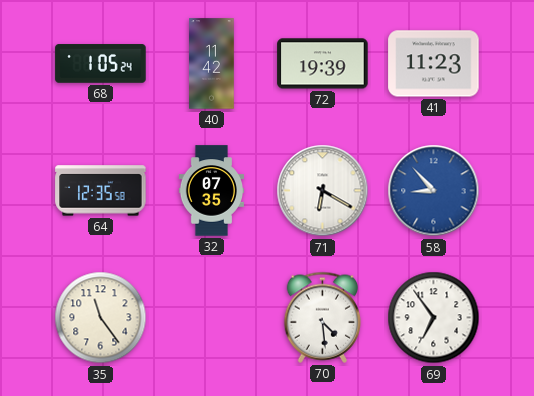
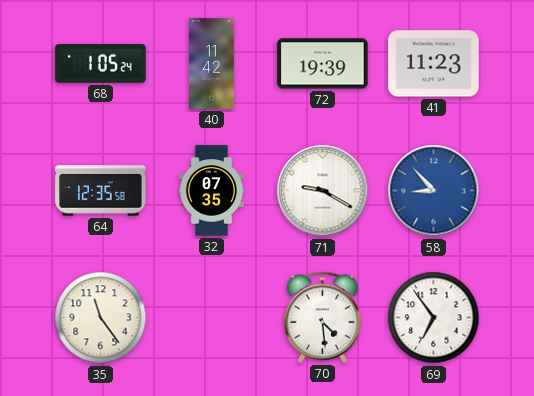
71: 6:20 -> 9:20
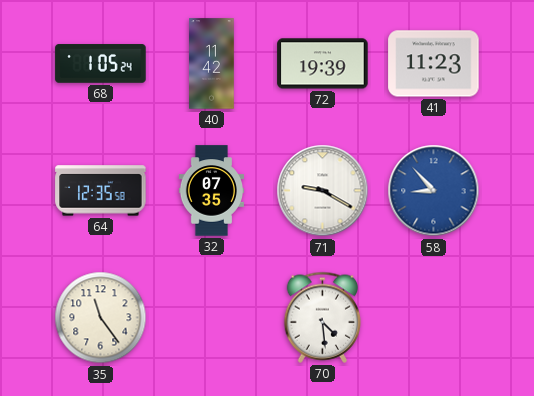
69: 6:54 -> none
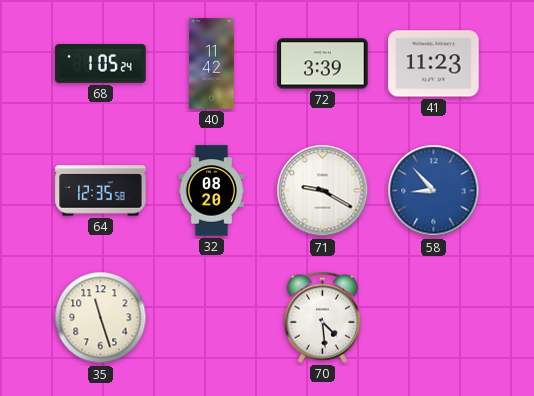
72: 19:39 -> 3:39
32: 07:35 -> 08:20
35: 11:24 -> 11:27
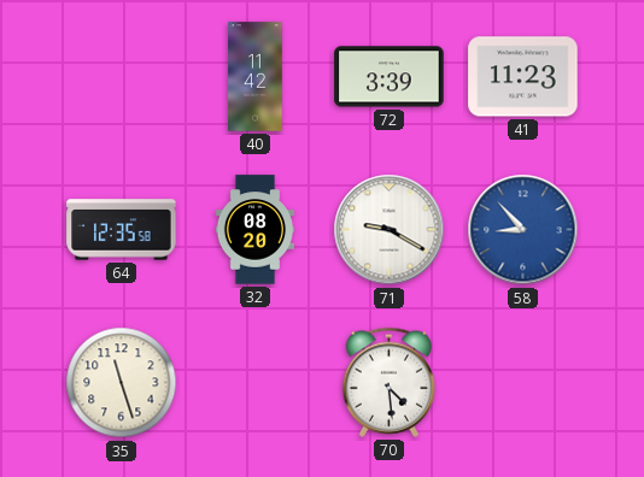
68: 1:05 -> none
